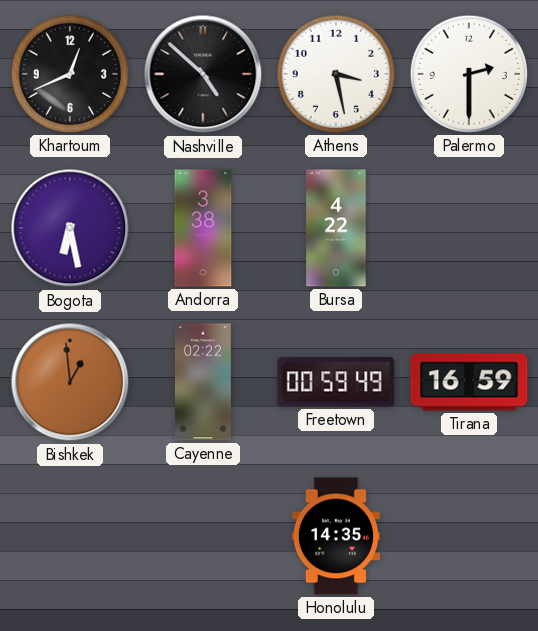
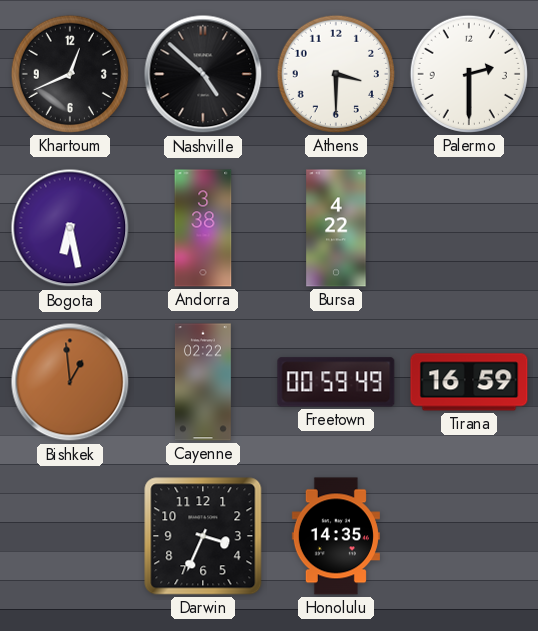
Athens: 3:28 -> 3:30
Darwin: none -> 3:34
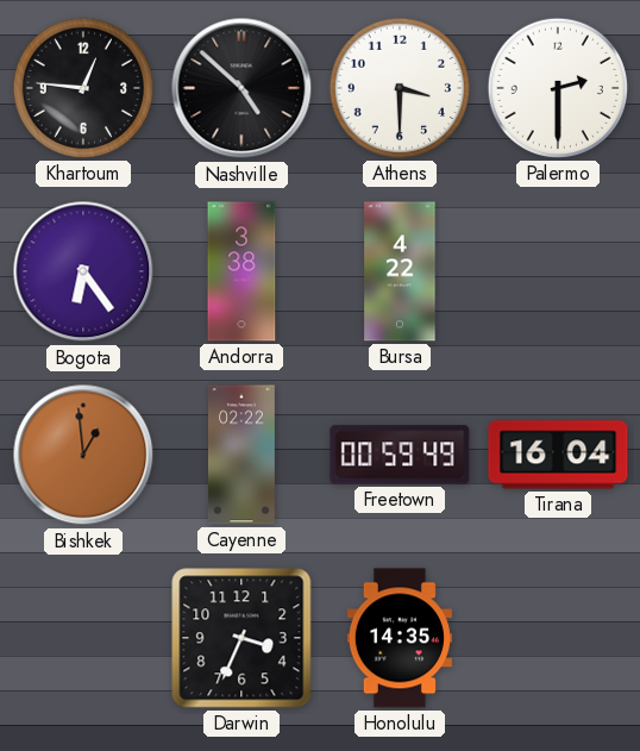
Khartoum: 12:41 -> 12:46
Bogota: 6:28 -> 6:24
Tirana: 16:59 -> 16:04
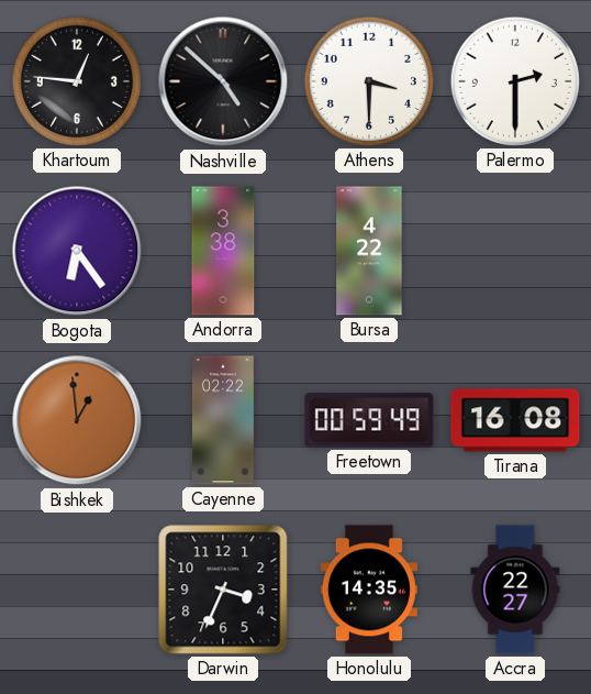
Tirana: 16:04 -> 16:08
Accra: none -> 22:27
